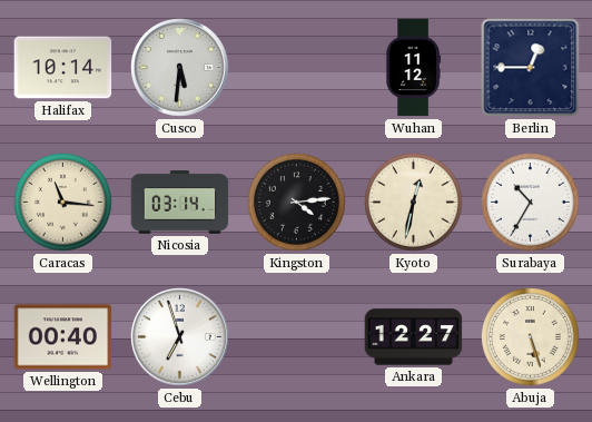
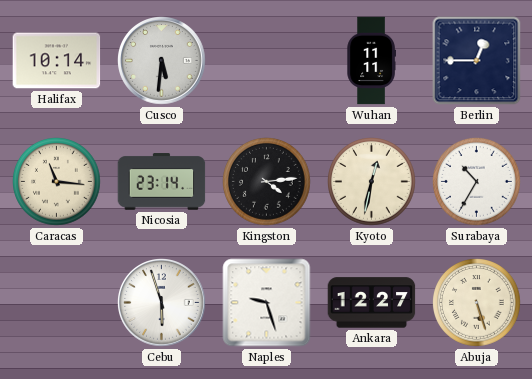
Wuhan: 11:12 -> 11:11
Nicosia: 03:14 -> 23:14
Wellington: 00:40 -> none
Cebu: 6:57 -> 5:57
Naples: none -> 9:27
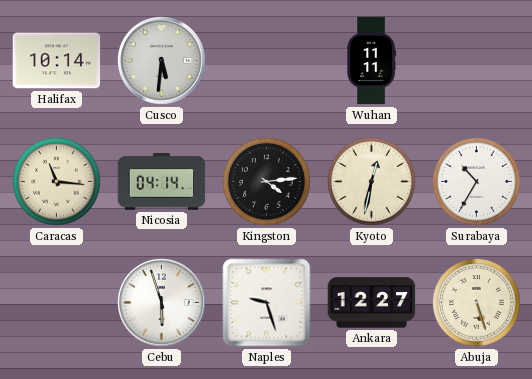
Berlin: 12:45 -> none
Nicosia: 23:14 -> 04:14
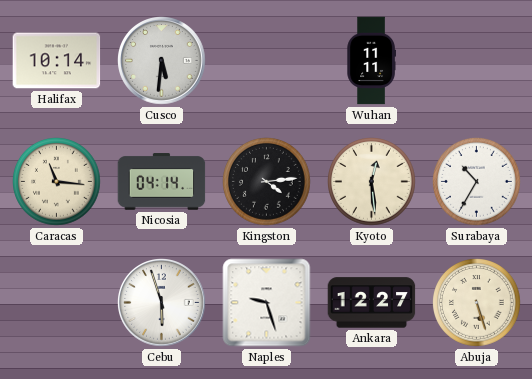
Kyoto: 12:32 -> 12:29
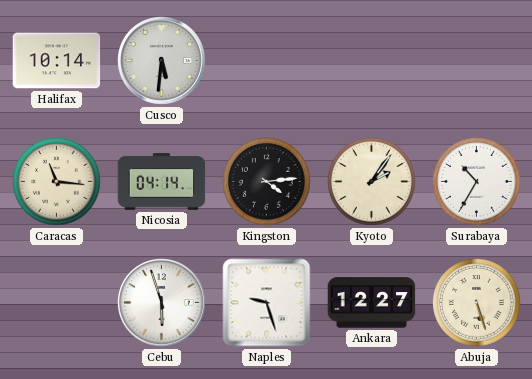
Wuhan: 11:11 -> none
Kyoto: 12:29 -> 2:06
